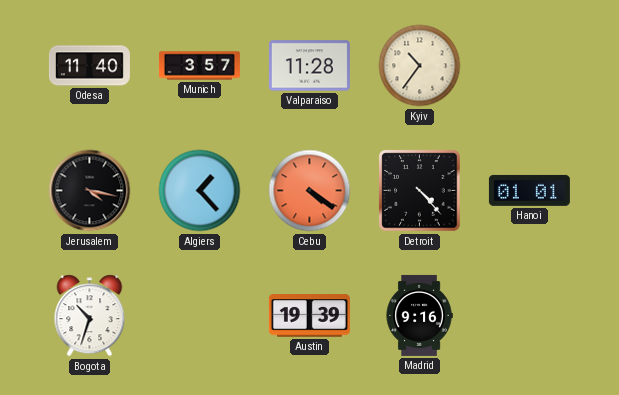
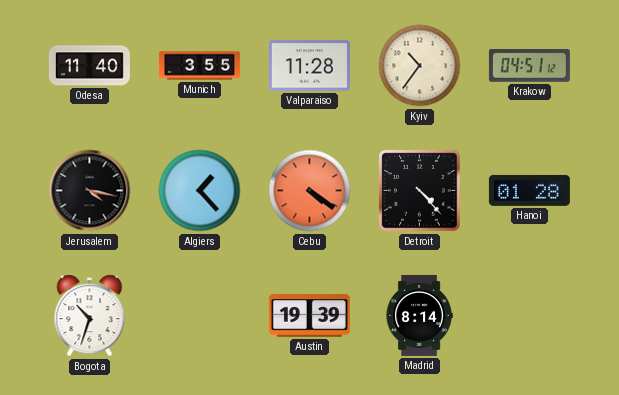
Munich: 3:57 -> 3:55
Krakow: none -> 04:51
Hanoi: 01:01 -> 01:28
Madrid: 9:16 -> 8:14
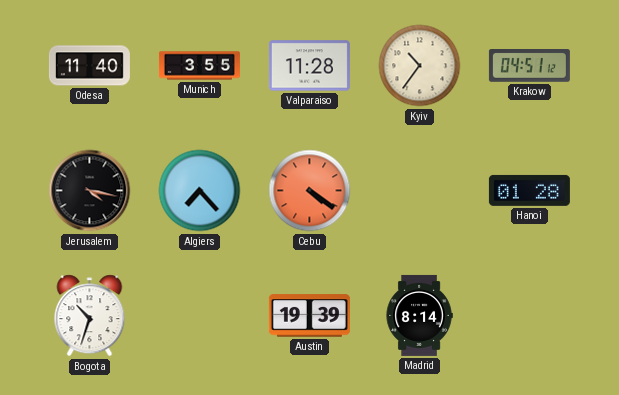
Algiers: 1:23 -> 7:23
Detroit: 4:23 -> none
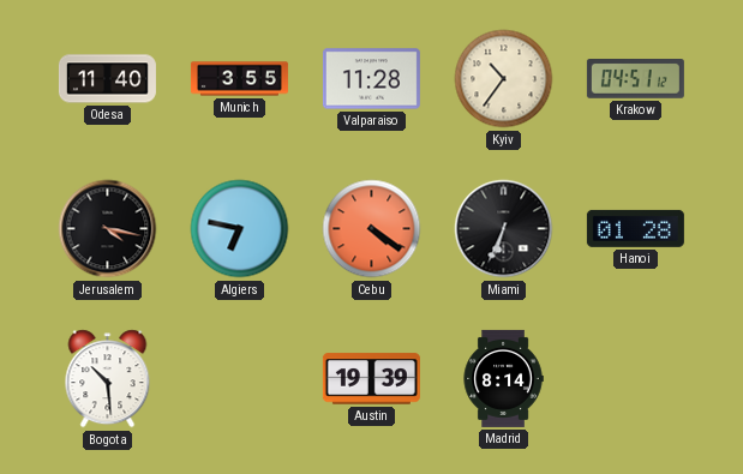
Algiers: 7:23 -> 6:47
Miami: none -> 6:34
Bogota: 10:33 -> 10:29
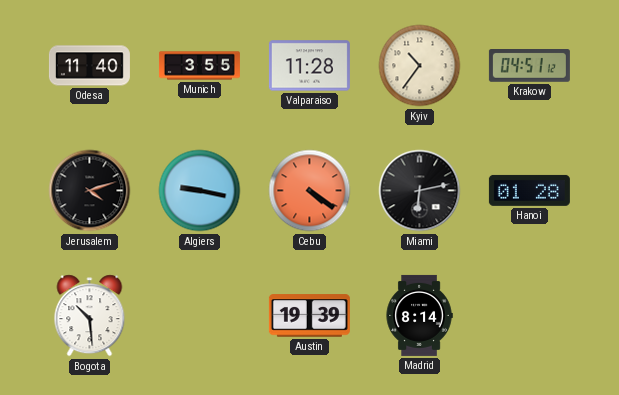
Jerusalem: 4:17 -> 4:12
Algiers: 6:47 -> 9:17
Miami: 6:34 -> 6:13
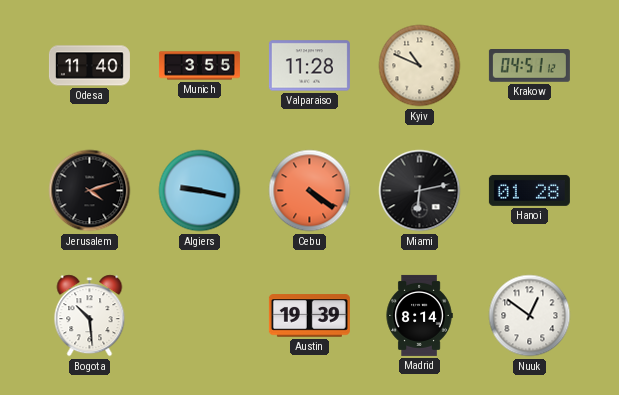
Kyiv: 10:36 -> 10:49
Nuuk: none -> 12:51
